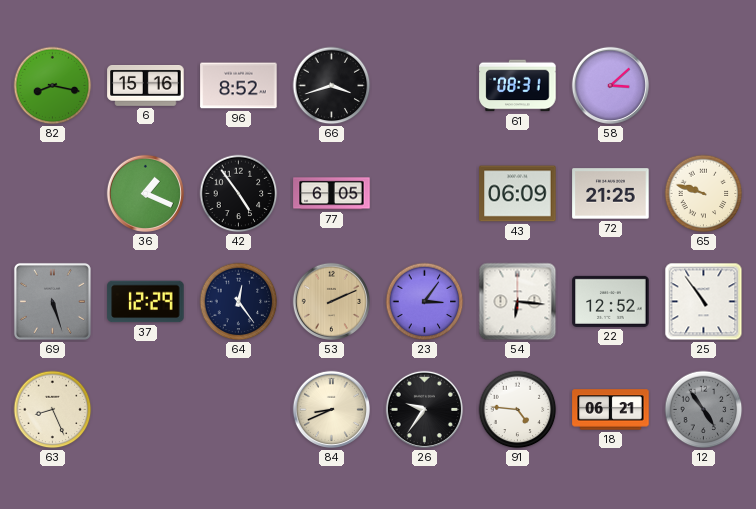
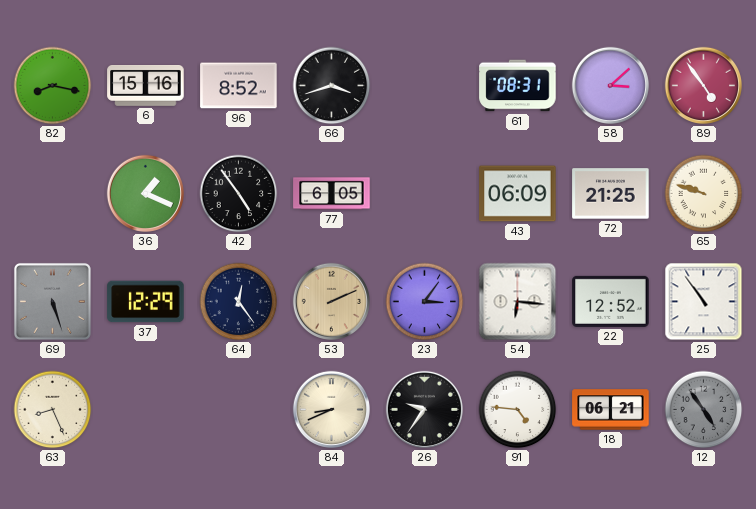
89: none -> 4:54
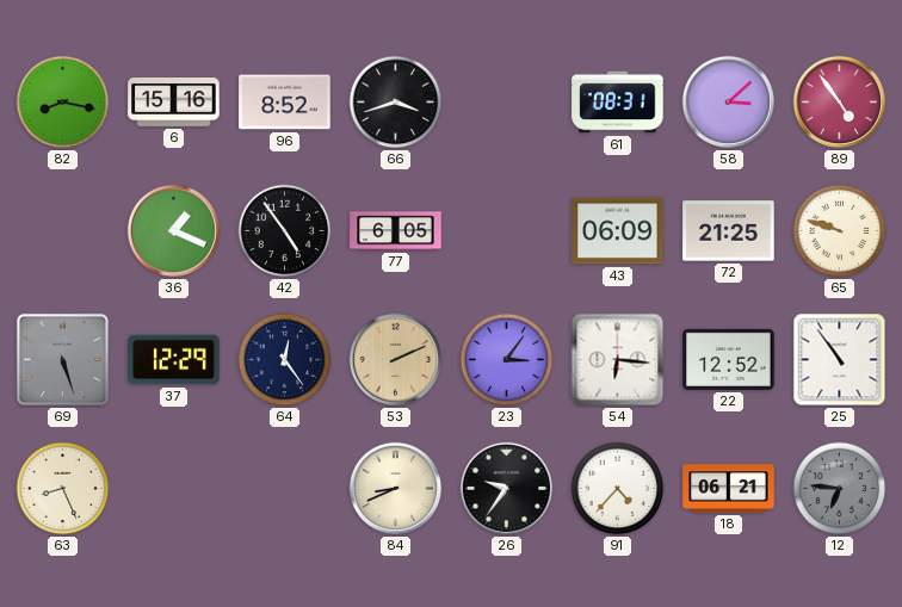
91: 4:46 -> 4:37
12: 4:54 -> 6:46
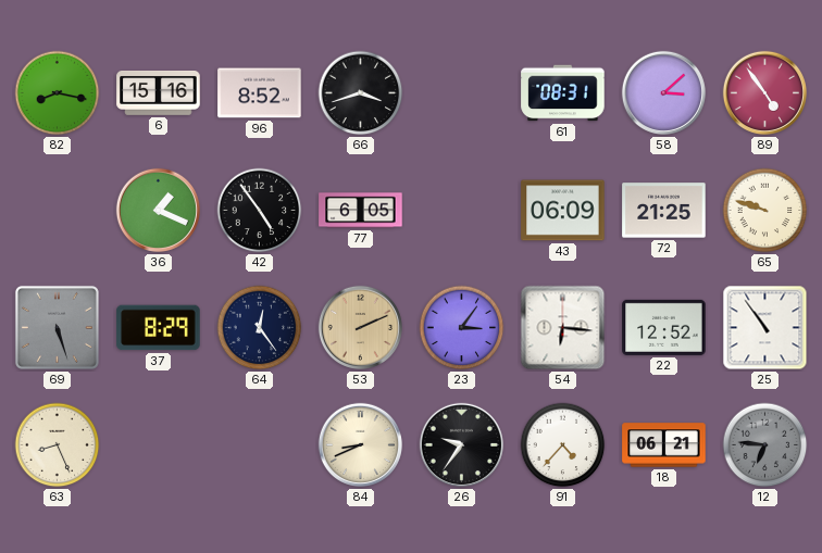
37: 12:29 -> 8:29
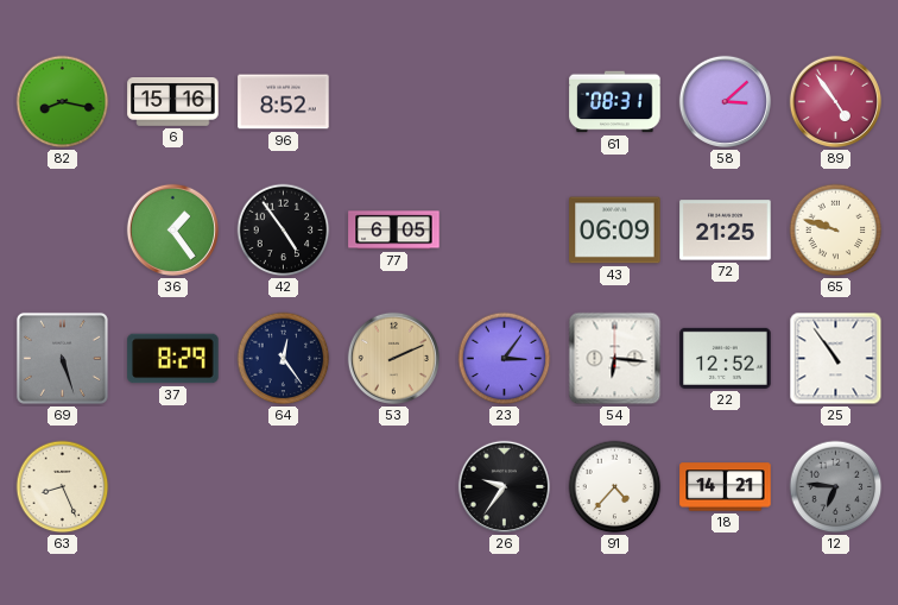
66: 3:42 -> none
36: 1:19 -> 1:24
84: 8:41 -> none
18: 06:21 -> 14:21
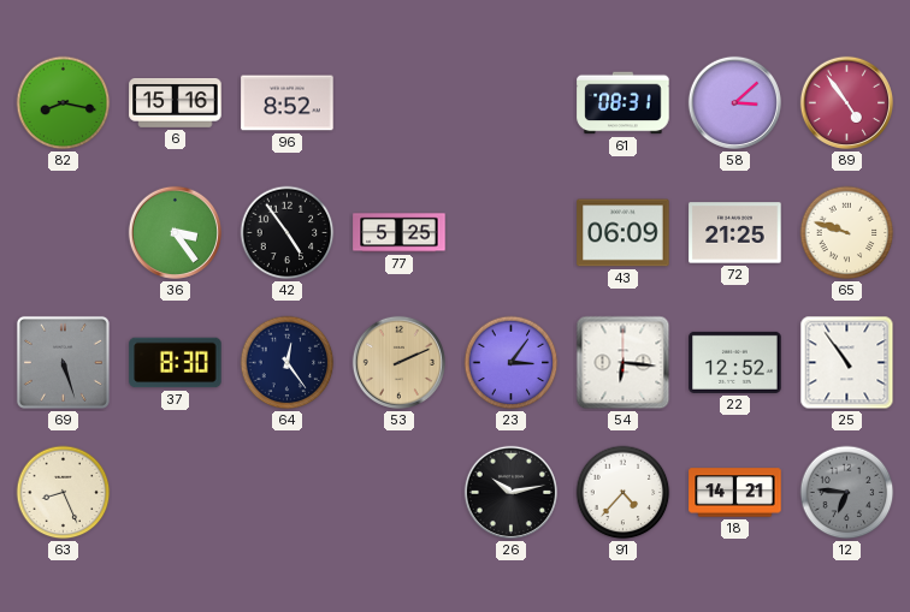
36: 1:24 -> 3:24
77: 6:05 -> 5:25
37: 8:29 -> 8:30
26: 9:36 -> 10:13
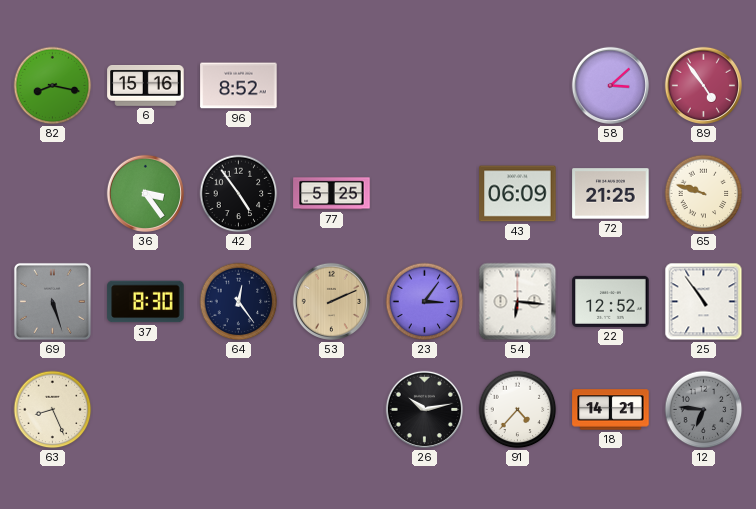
61: 08:31 -> none
